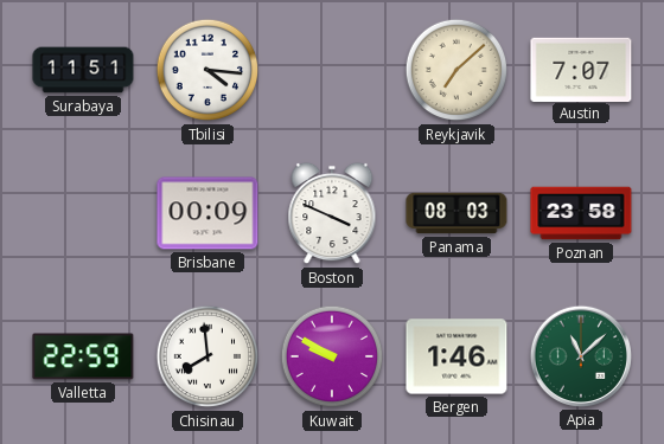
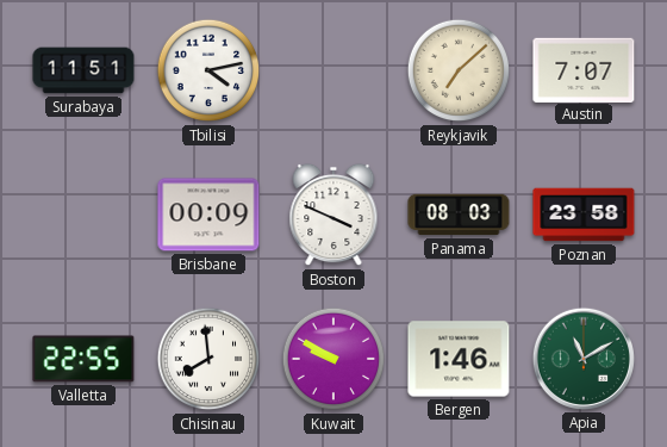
Tbilisi: 4:16 -> 4:13
Valletta: 22:59 -> 22:55
Apia: 11:08 -> 11:10
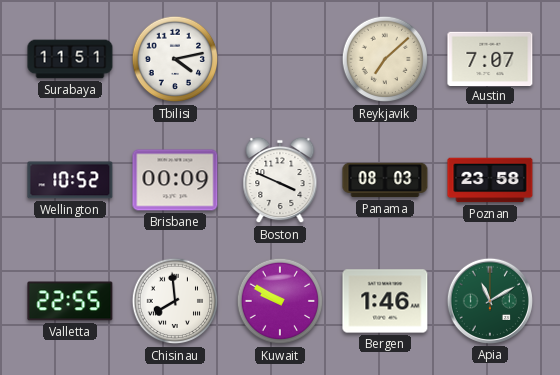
Wellington: none -> 10:52
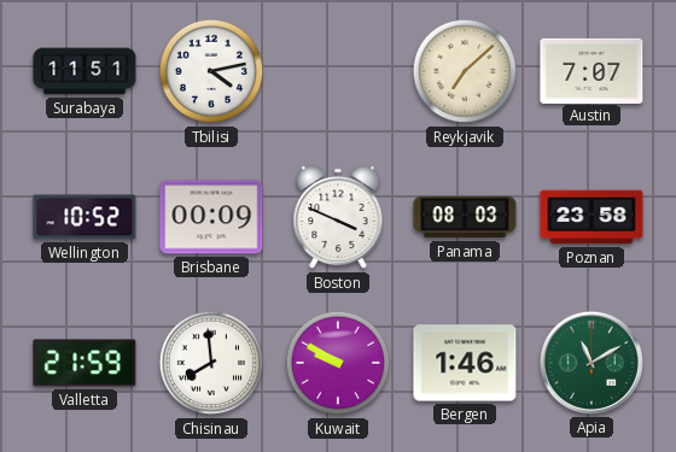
Valletta: 22:55 -> 21:59
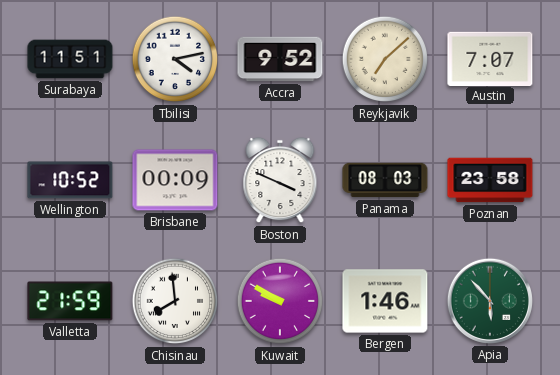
Accra: none -> 9:52
Apia: 11:10 -> 5:53
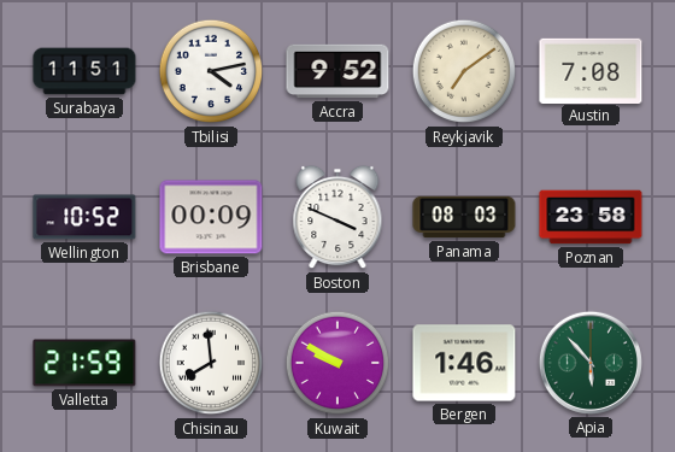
Reykjavik: 7:08 -> 7:09
Austin: 7:07 -> 7:08
